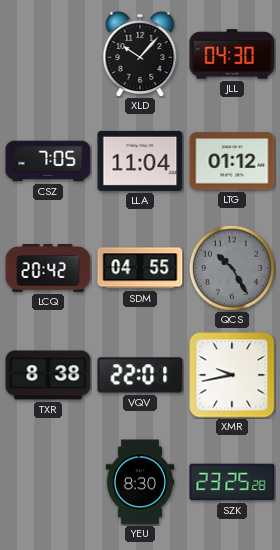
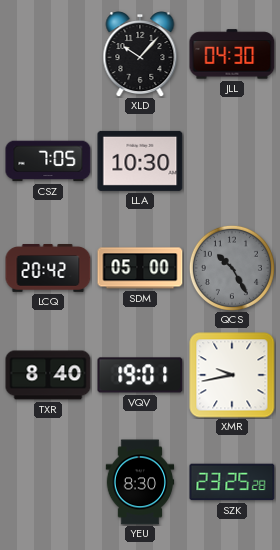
LLA: 11:04 -> 10:30
LTG: 01:12 -> none
SDM: 04:55 -> 05:00
TXR: 8:38 -> 8:40
VQV: 22:01 -> 19:01
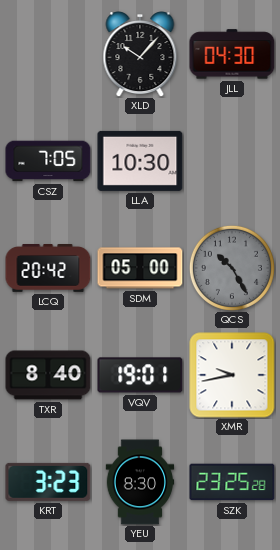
KRT: none -> 3:23
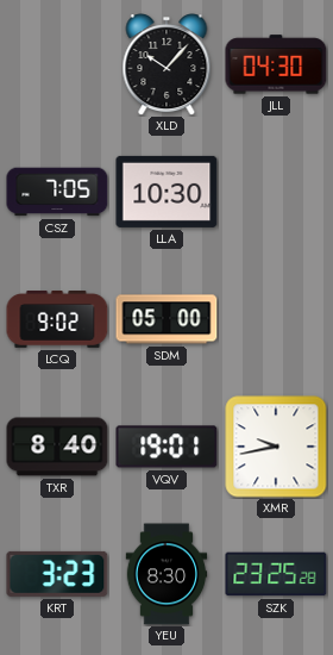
LCQ: 20:42 -> 9:02
QCS: 10:25 -> none
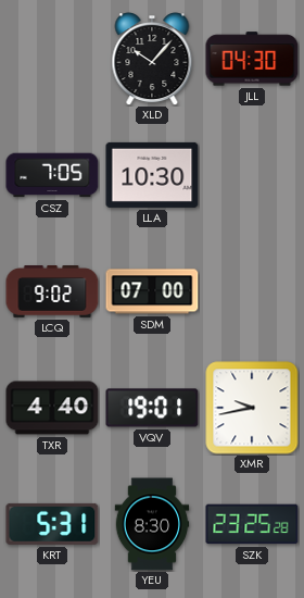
SDM: 05:00 -> 07:00
TXR: 8:40 -> 4:40
KRT: 3:23 -> 5:31
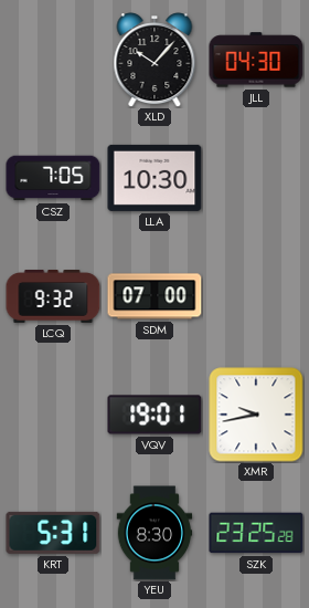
LCQ: 9:02 -> 9:32
TXR: 4:40 -> none
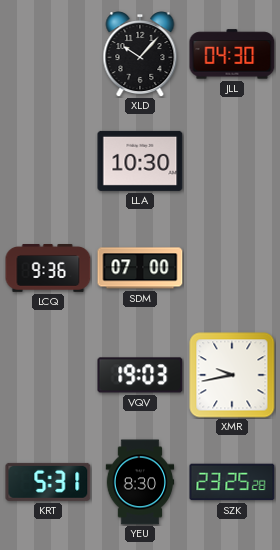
CSZ: 7:05 -> none
LCQ: 9:32 -> 9:36
VQV: 19:01 -> 19:03
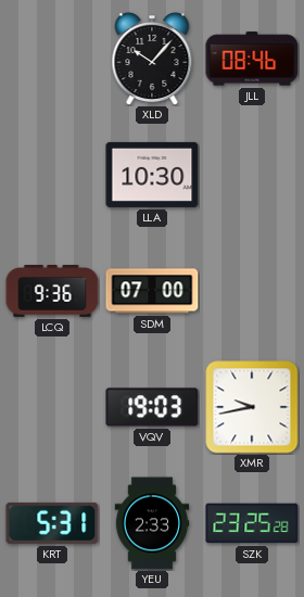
JLL: 04:30 -> 08:46
YEU: 8:30 -> 2:33
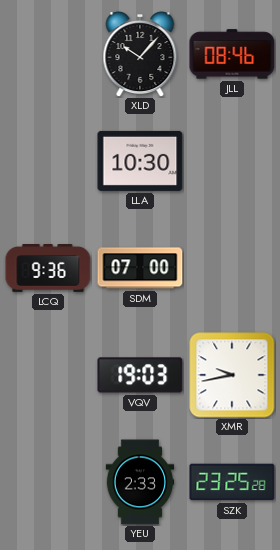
KRT: 5:31 -> none
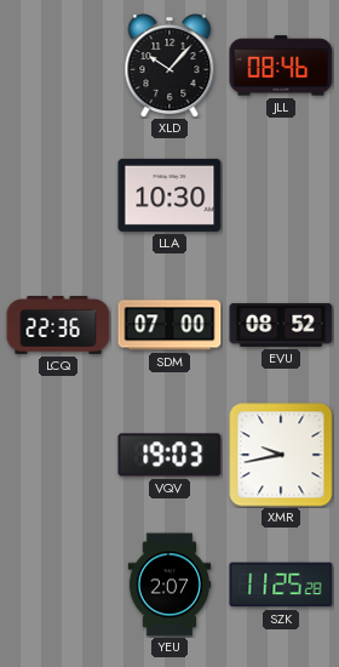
LCQ: 9:36 -> 22:36
EVU: none -> 08:52
YEU: 2:33 -> 2:07
SZK: 23:25 -> 11:25
